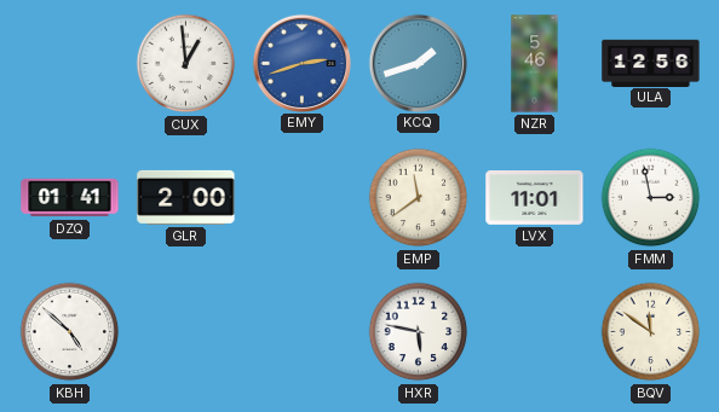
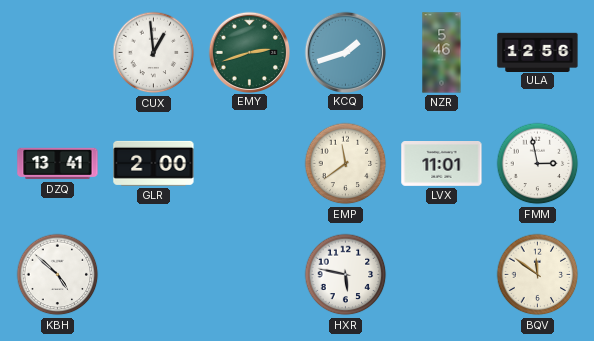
EMY dial: blue -> green
DZQ: 01:41 -> 13:41
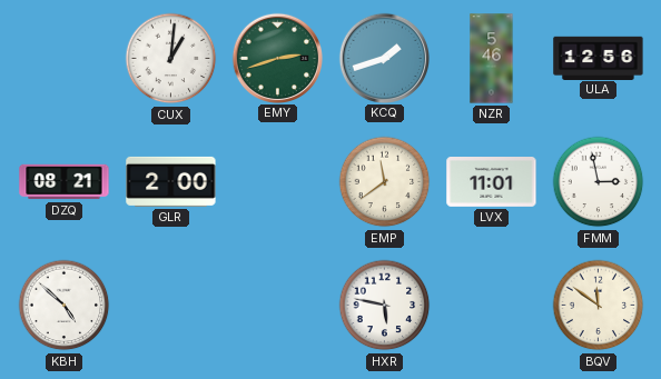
CUX: 12:59 -> 1:01
DZQ: 13:41 -> 08:21
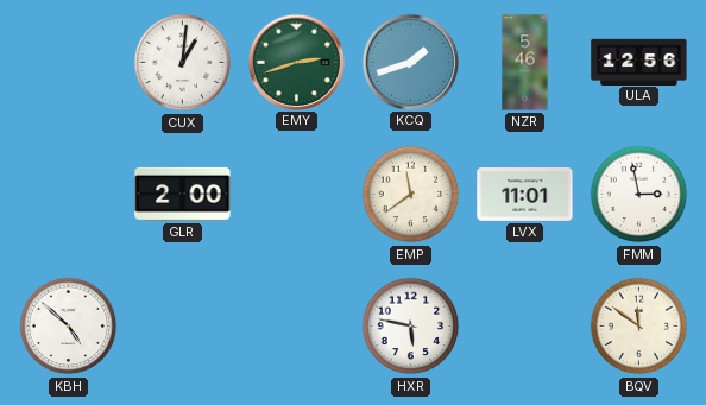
DZQ: 08:21 -> none
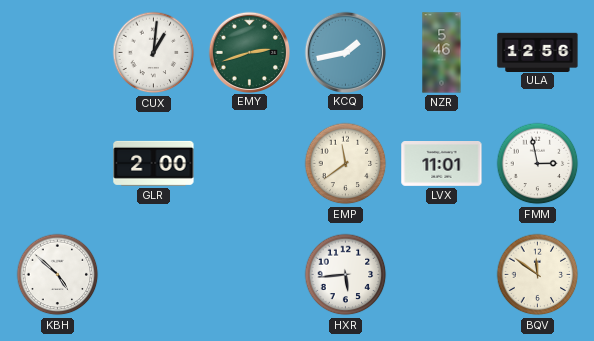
KCQ: 1:42 -> 1:43
HXR: 5:47 -> 5:44
